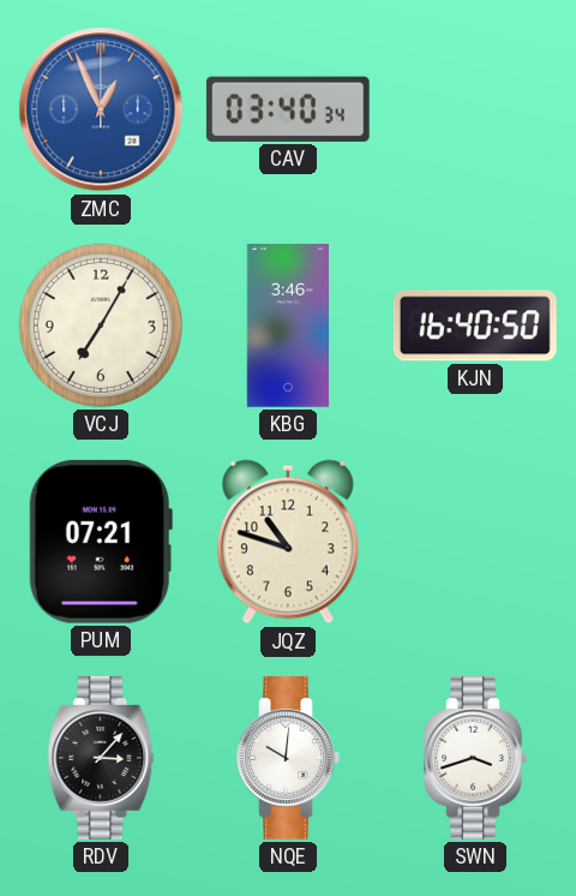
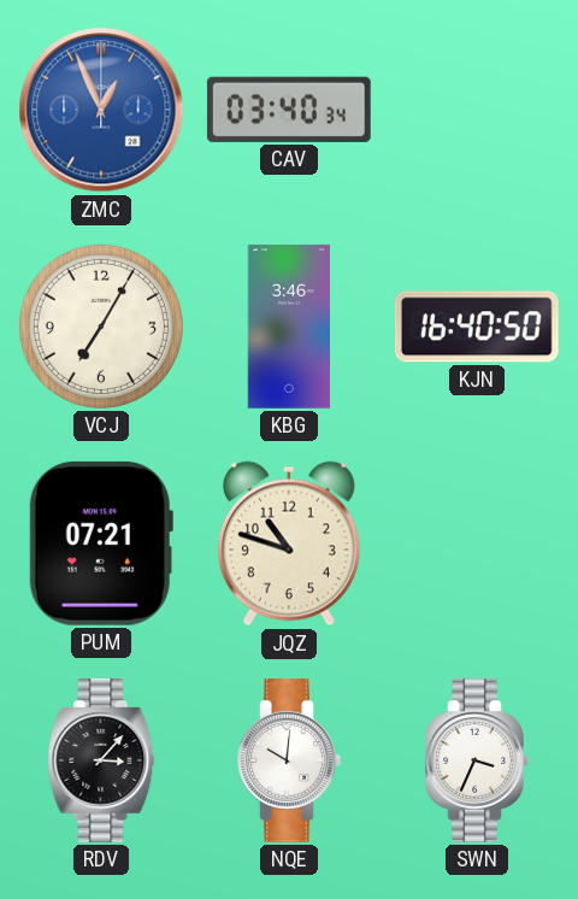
SWN: 3:42 -> 3:34
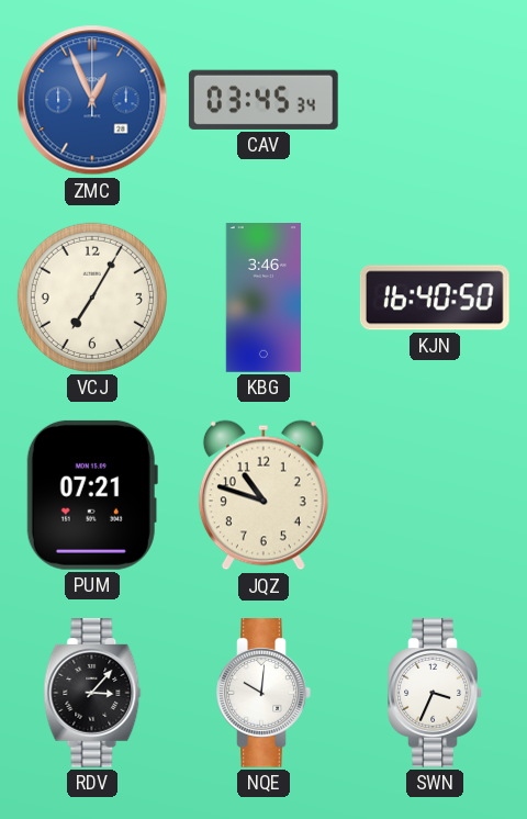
CAV: 03:40 -> 03:45
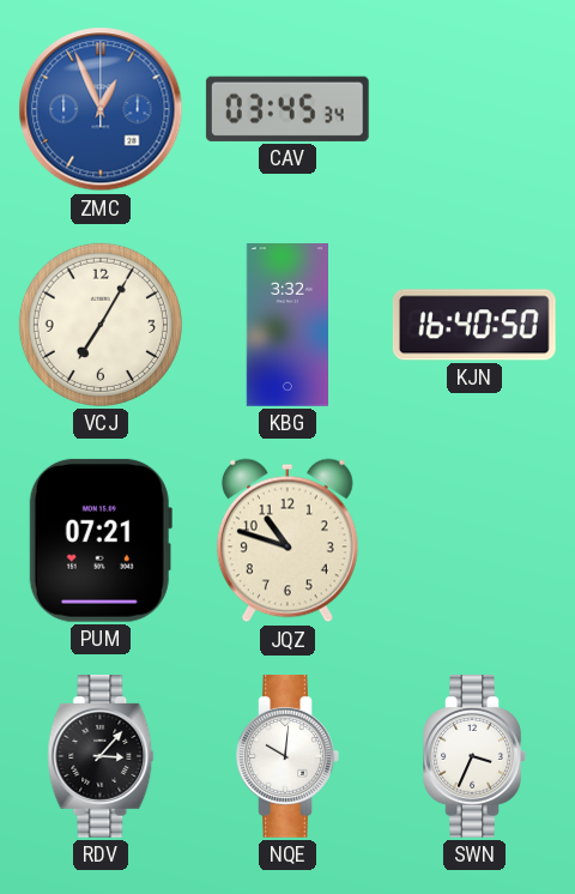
KBG: 3:46 -> 3:32
